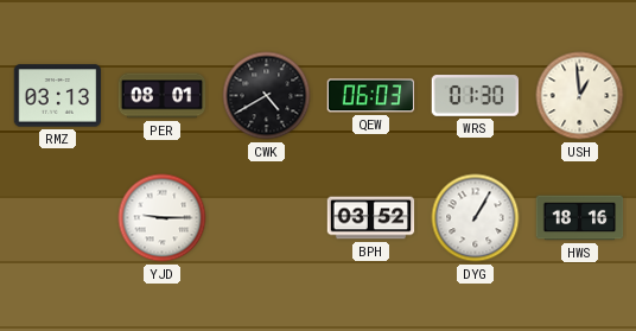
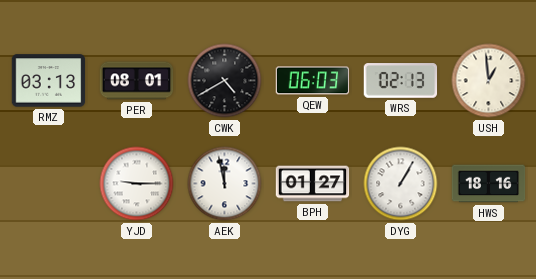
WRS: 01:30 -> 02:13
AEK: none -> 11:58
BPH: 03:52 -> 01:27
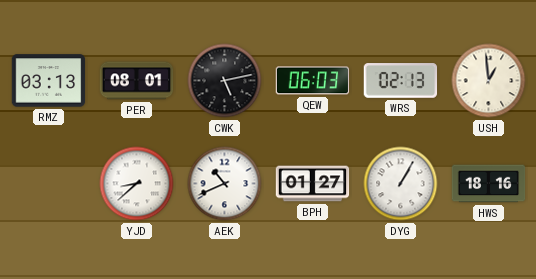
CWK: 4:40 -> 5:13
YJD: 9:15 -> 8:38
AEK: 11:58 -> 10:41
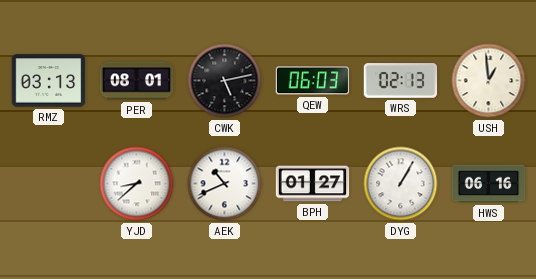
HWS: 18:16 -> 06:16
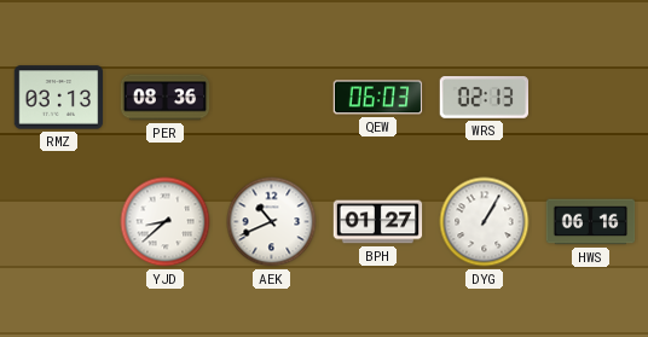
PER: 08:01 -> 08:36
CWK: 5:13 -> none
USH: 12:59 -> none
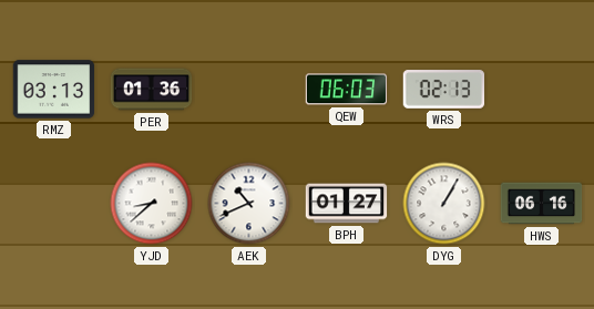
PER: 08:36 -> 01:36
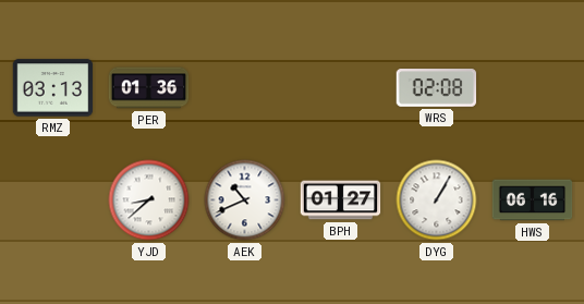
QEW: 06:03 -> none
WRS: 02:13 -> 02:08
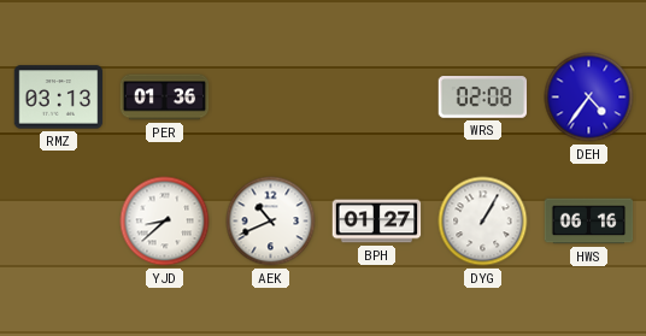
DEH: none -> 4:36
